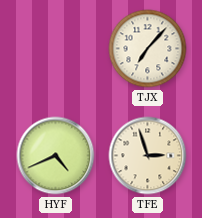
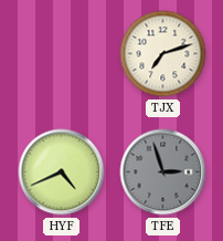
TJX: 7:07 -> 7:12
TFE dial: cream -> grey
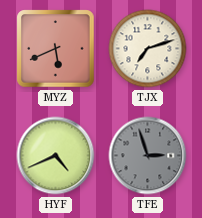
MYZ: none -> 5:41
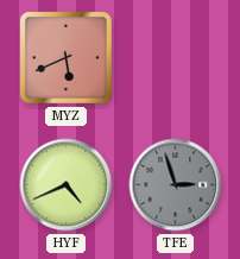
TJX: 7:12 -> none
